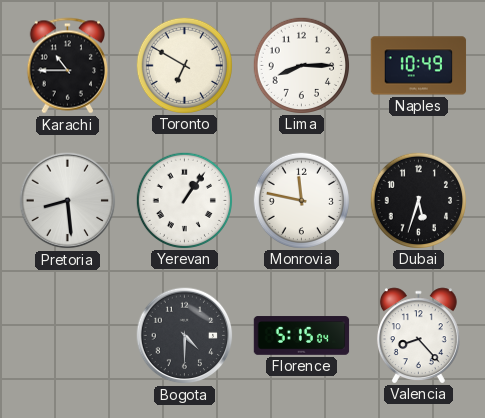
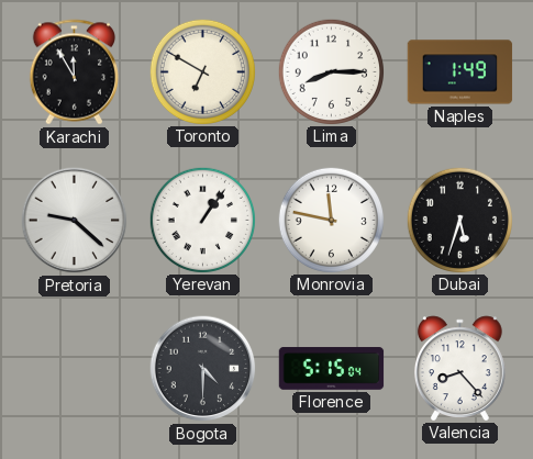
Karachi: 10:45 -> 11:55
Naples: 10:49 -> 1:49
Pretoria: 8:29 -> 9:22
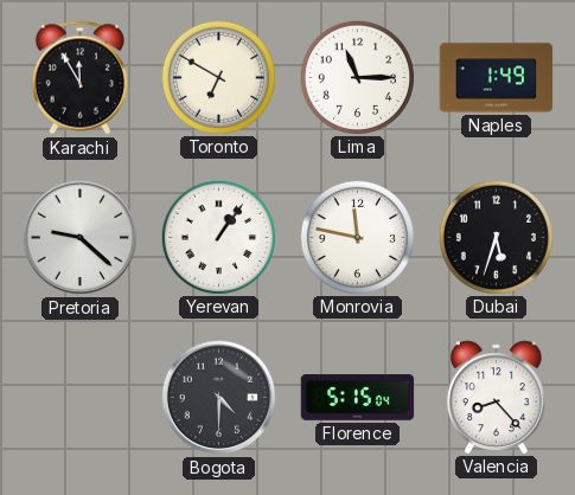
Lima: 8:15 -> 11:15
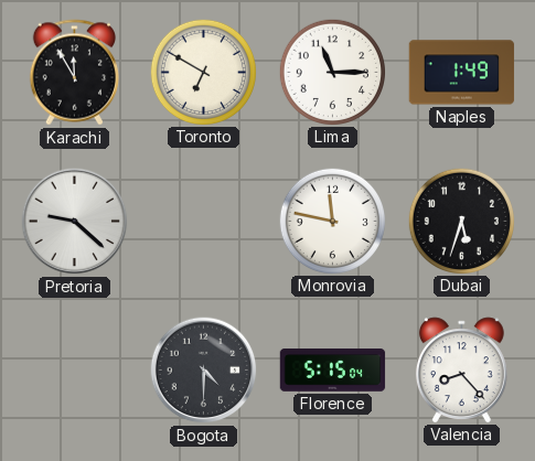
Yerevan: 1:06 -> none
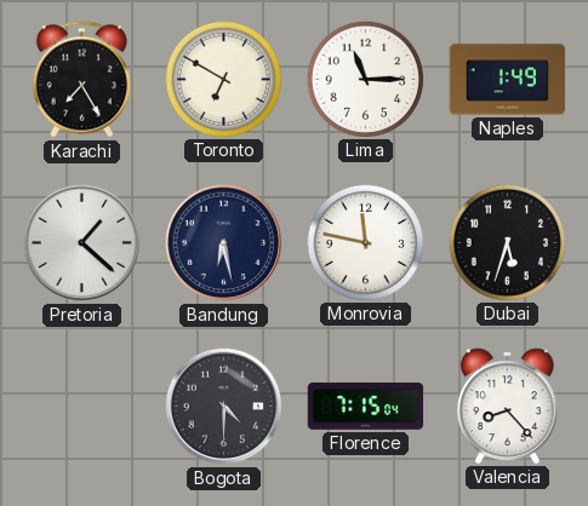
Karachi: 11:55 -> 7:25
Pretoria: 9:22 -> 1:22
Bandung: none -> 6:28
Florence: 5:15 -> 7:15
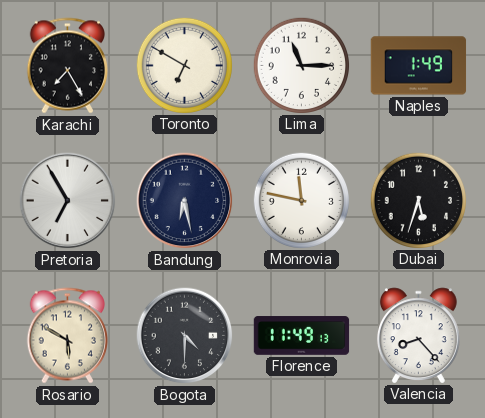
Pretoria: 1:22 -> 6:55
Rosario: none -> 5:50
Florence: 7:15 -> 11:49
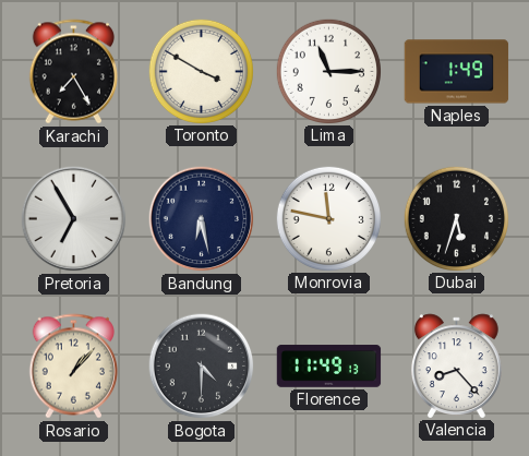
Toronto: 6:50 -> 3:50
Rosario: 5:50 -> 1:07
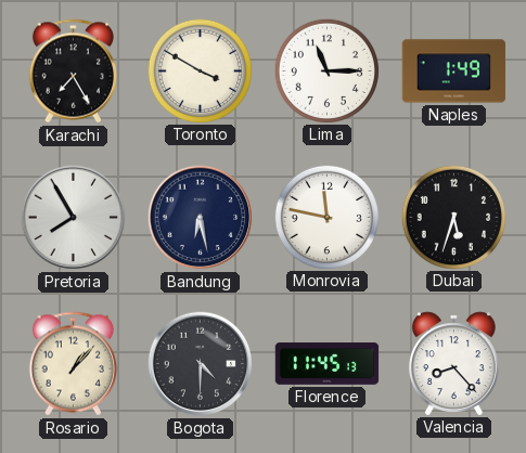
Pretoria: 6:55 -> 7:55
Florence: 11:49 -> 11:45
